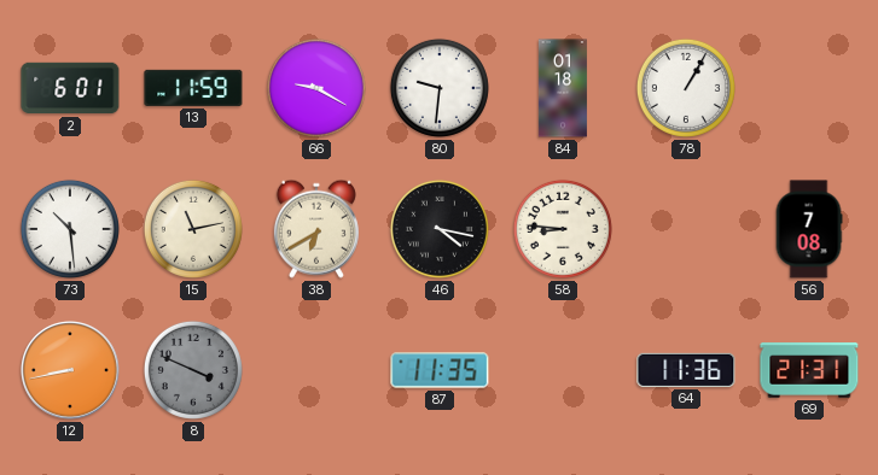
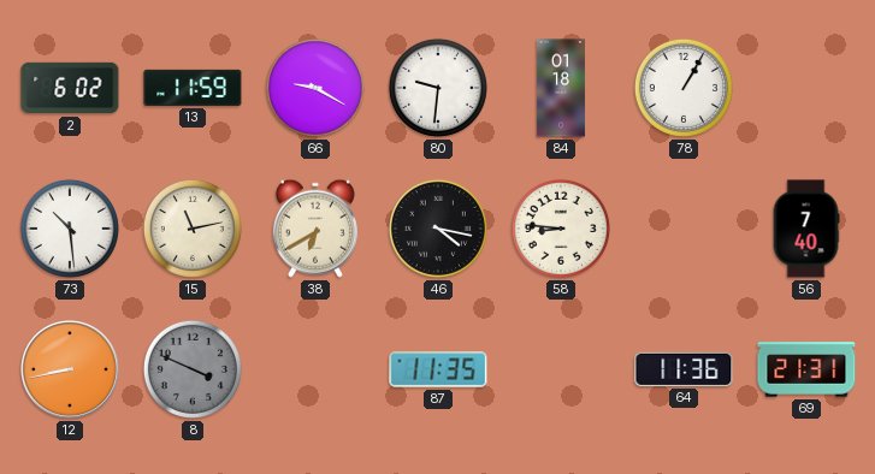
2: 6:01 -> 6:02
56: 7:08 -> 7:40
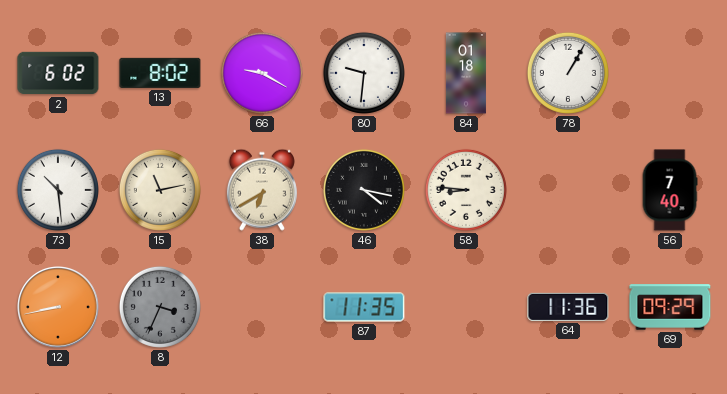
13: 11:59 -> 8:02
8: 3:49 -> 3:34
69: 21:31 -> 09:29
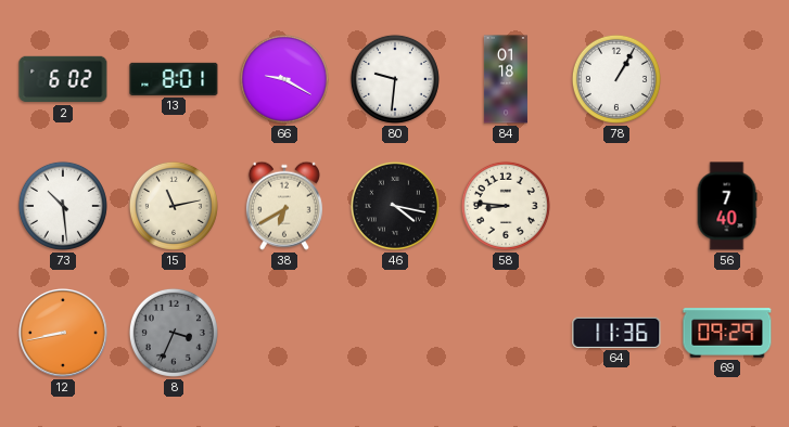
13: 8:02 -> 8:01
87: 11:35 -> none
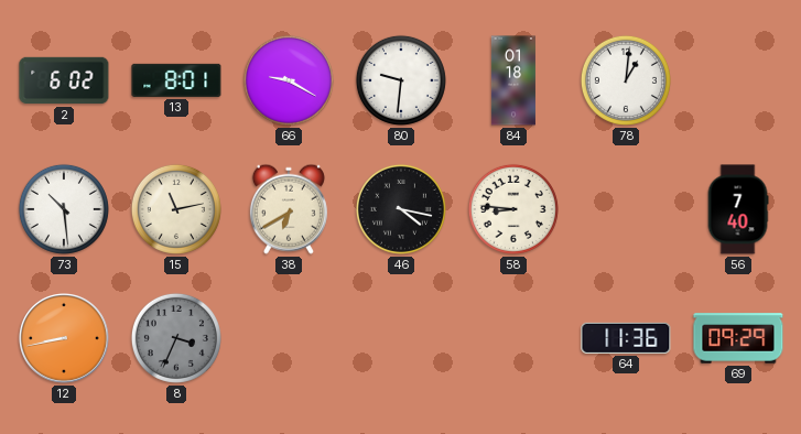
78: 1:05 -> 1:01
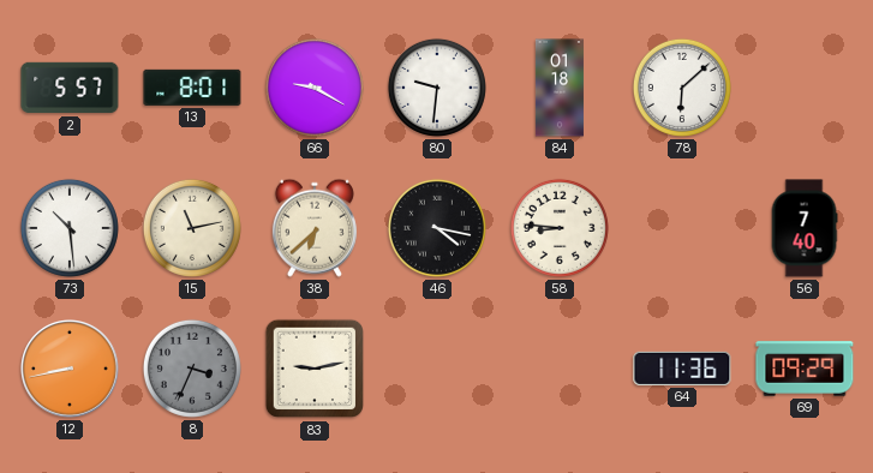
2: 6:02 -> 5:57
78: 1:01 -> 6:08
38: 6:40 -> 6:38
83: none -> 9:13
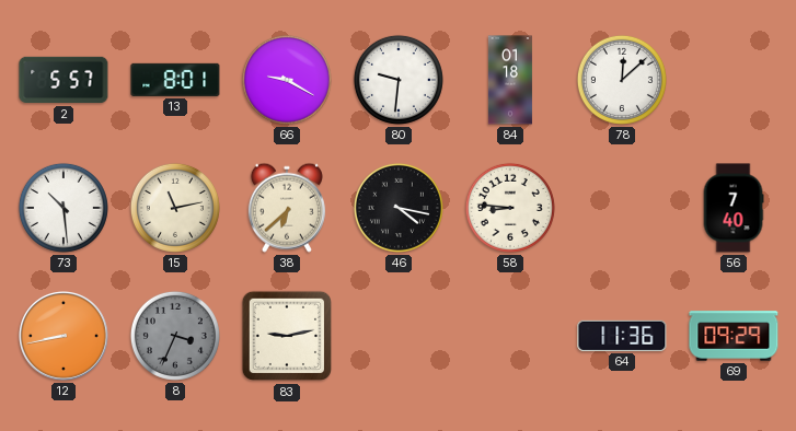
78: 6:08 -> 12:08
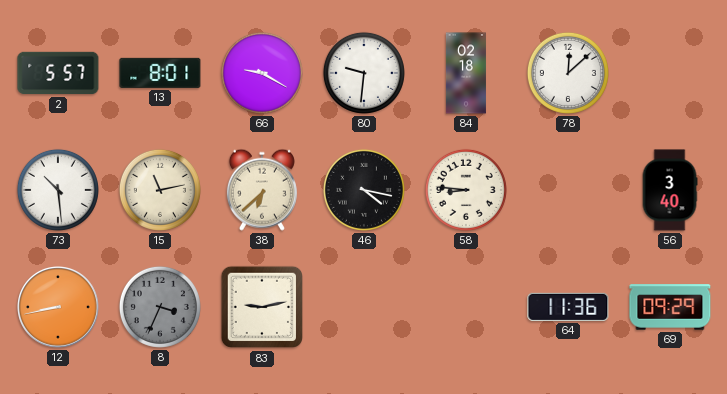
84: 01:18 -> 02:18
56: 7:40 -> 3:40
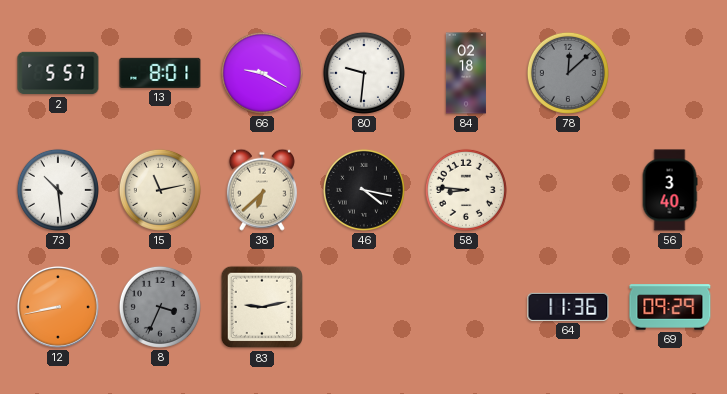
78 dial: white -> grey
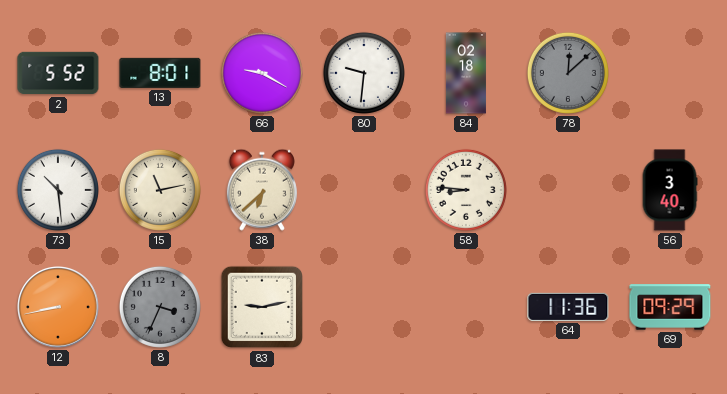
2: 5:57 -> 5:52
46: 4:17 -> none
